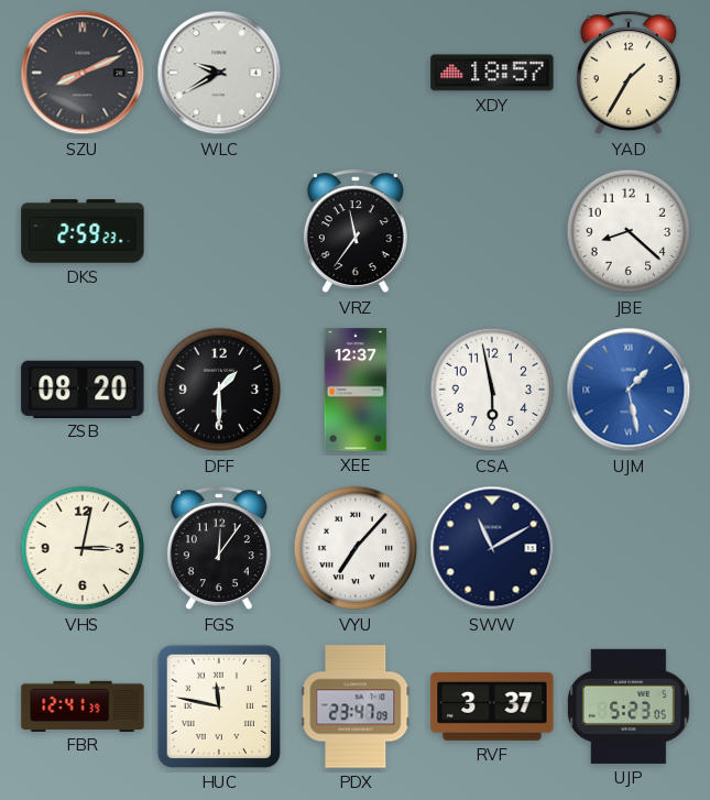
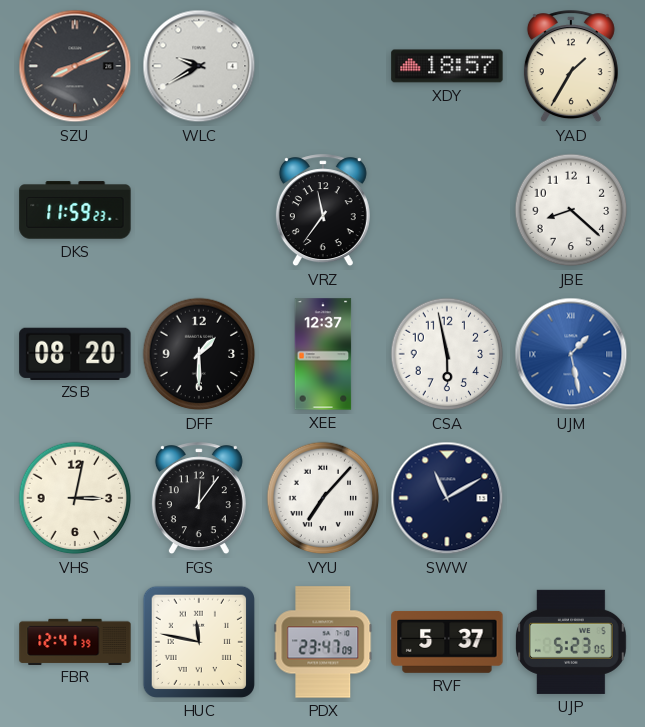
DKS: 2:59 -> 11:59
RVF: 3:37 -> 5:37
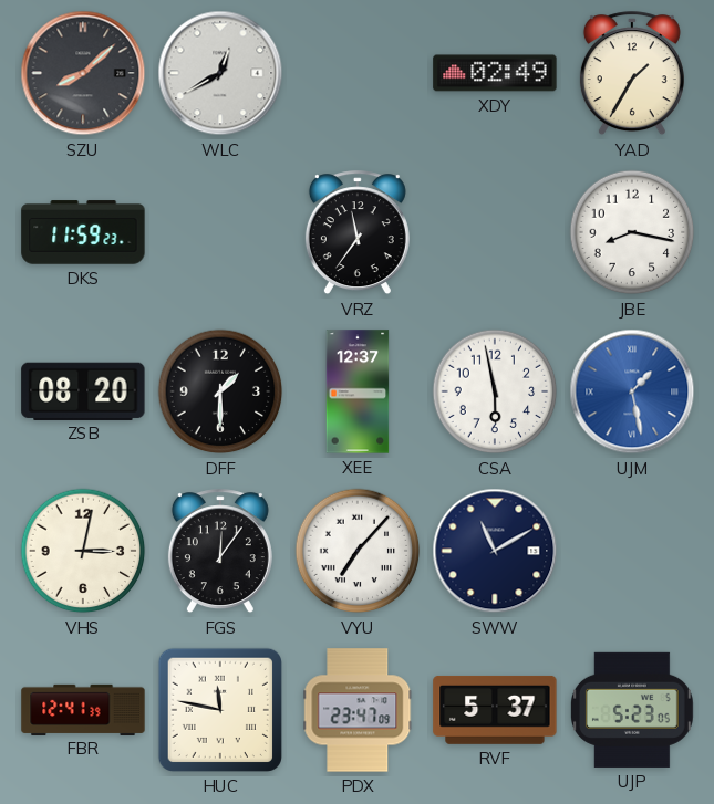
SZU: 8:11 -> 8:08
WLC: 9:40 -> 12:40
XDY: 18:57 -> 02:49
JBE: 8:22 -> 8:17
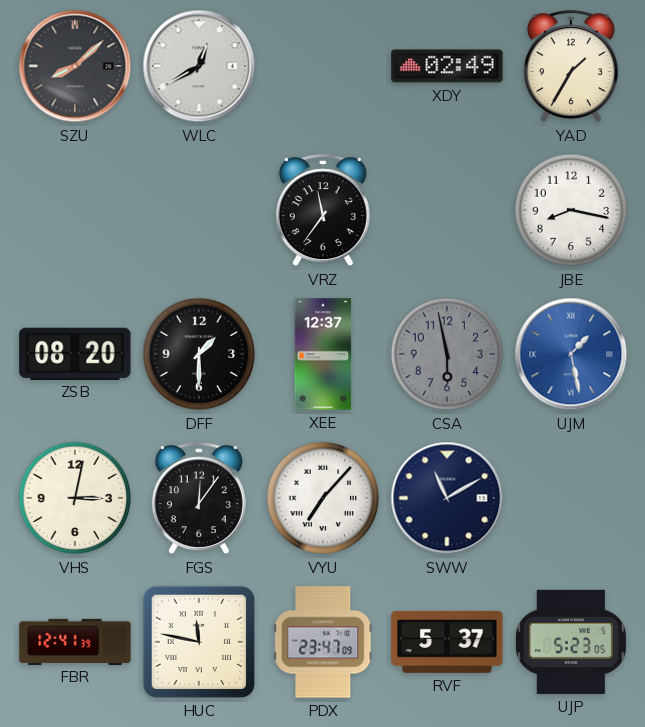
DKS: 11:59 -> none
CSA dial: white -> grey
